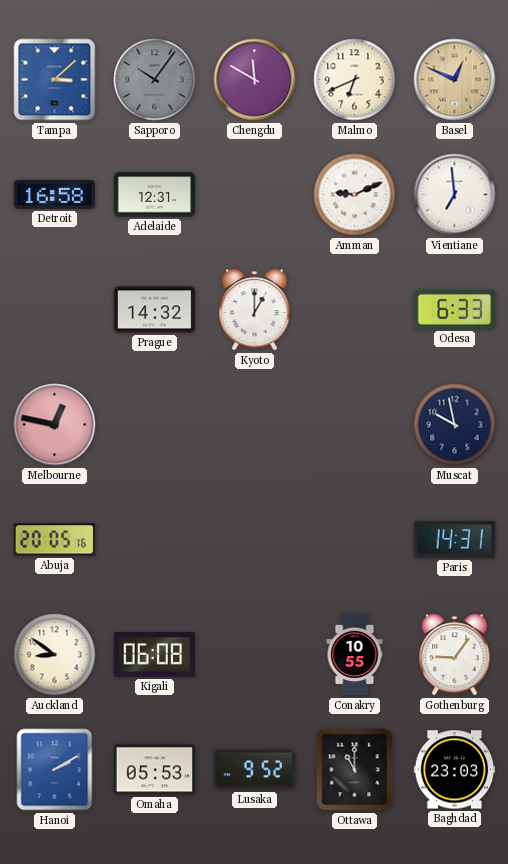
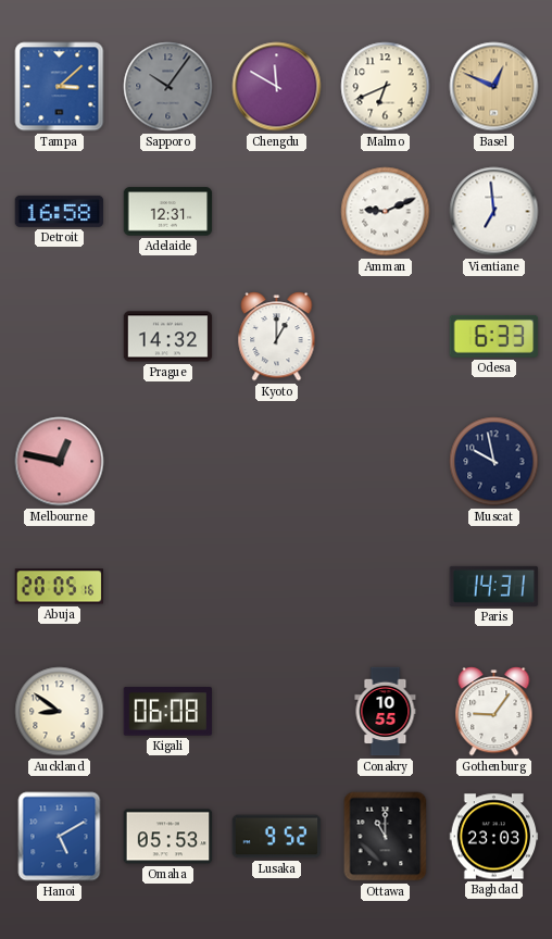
Hanoi: 2:10 -> 5:10
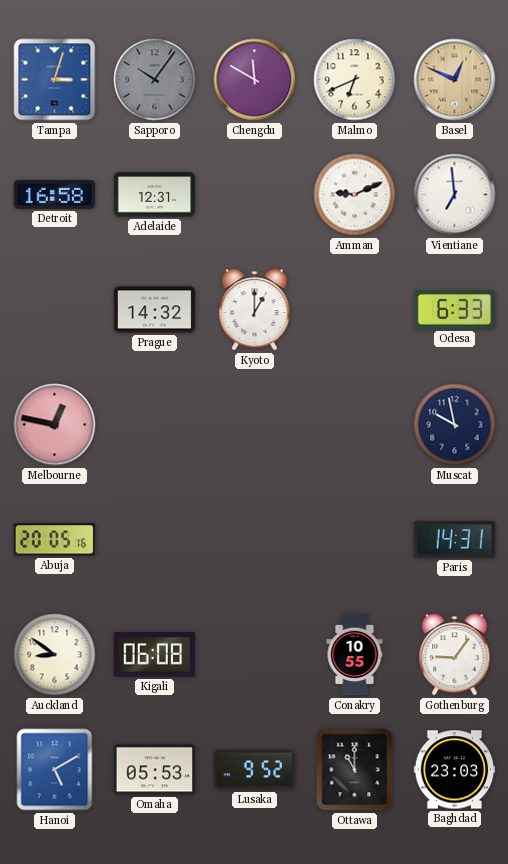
Tampa: 3:08 -> 3:03
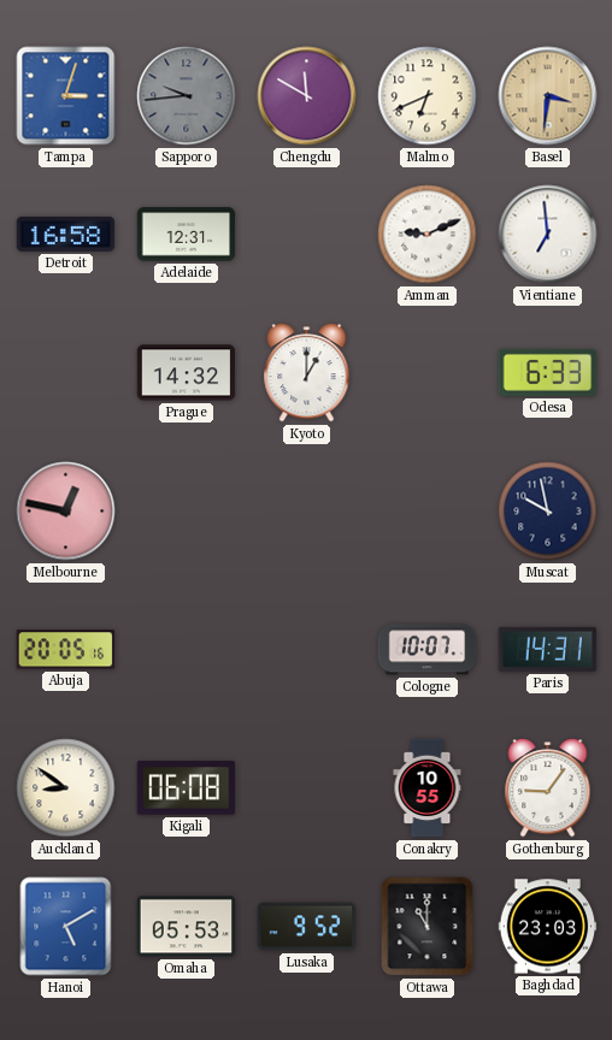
Sapporo: 10:06 -> 9:44
Basel: 12:49 -> 3:31
Cologne: none -> 10:07
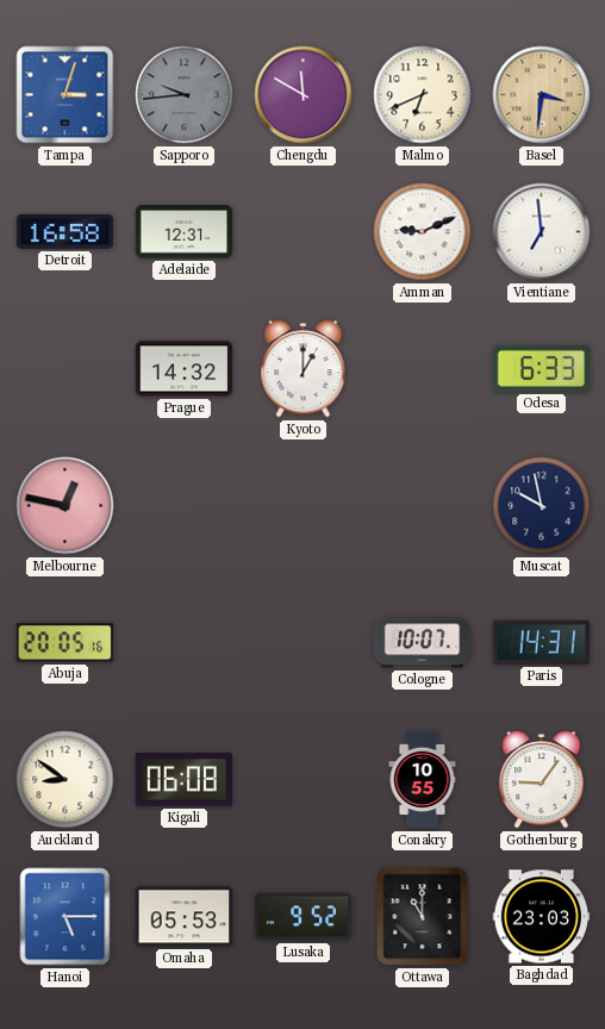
Hanoi: 5:10 -> 5:15
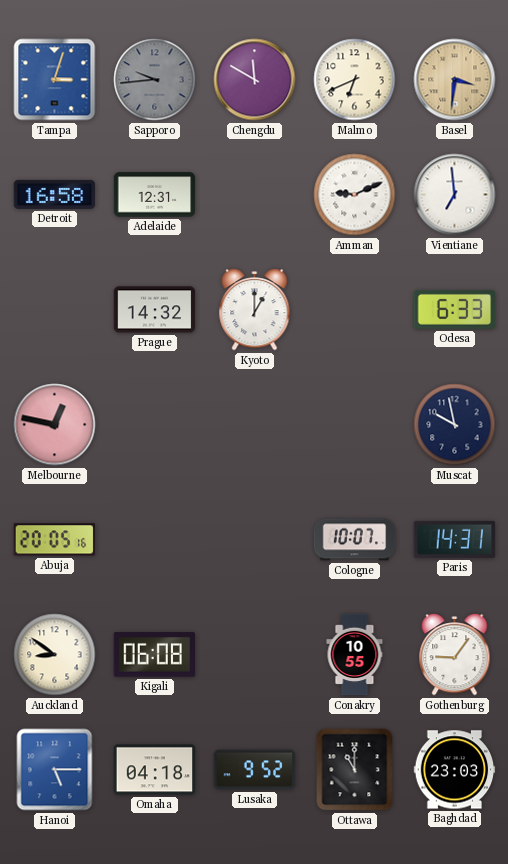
Omaha: 05:53 -> 04:18
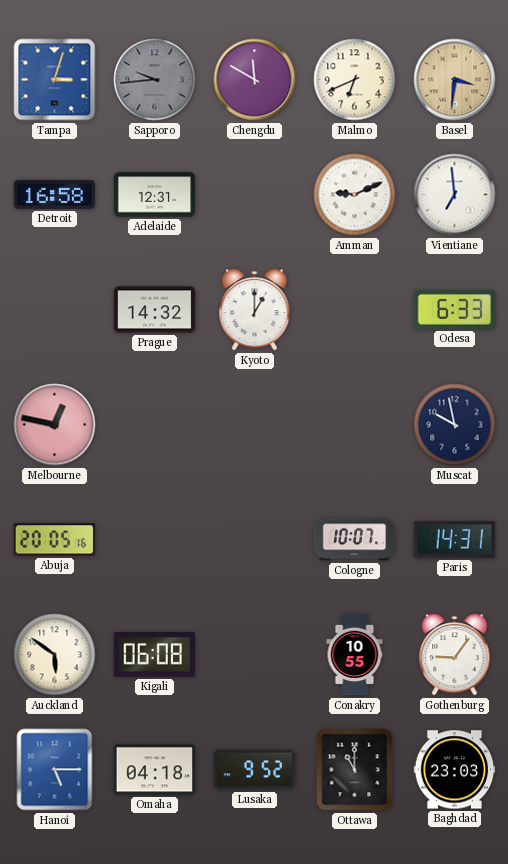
Auckland: 8:51 -> 5:51
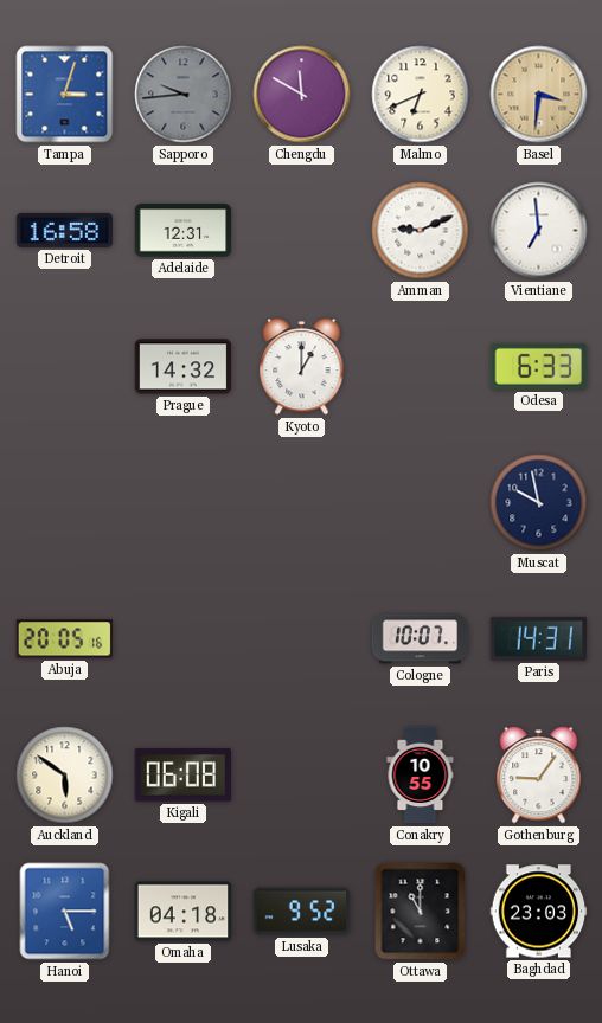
Melbourne: 12:47 -> none
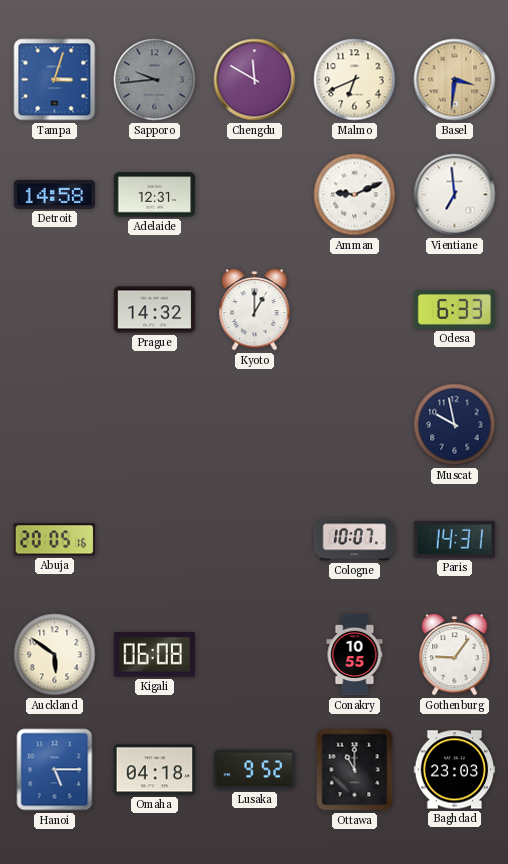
Detroit: 16:58 -> 14:58
